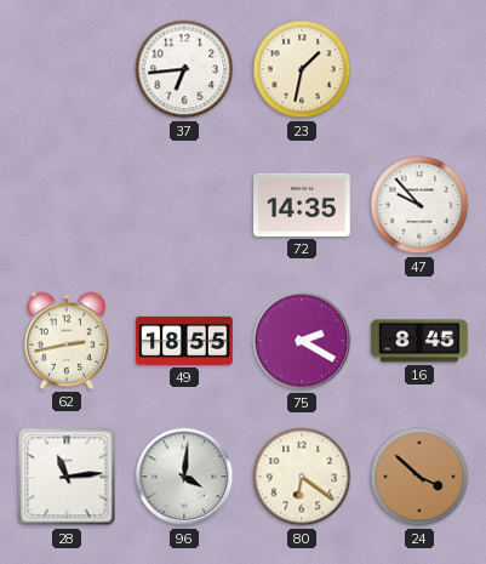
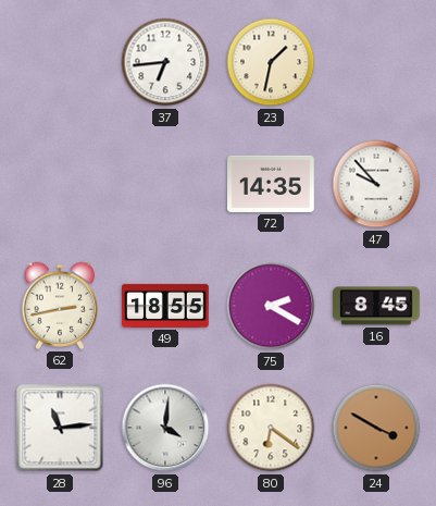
24: 3:52 -> 3:50
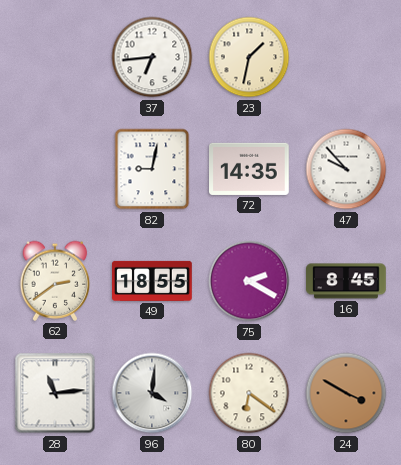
82: none -> 9:02
62: 2:43 -> 2:39
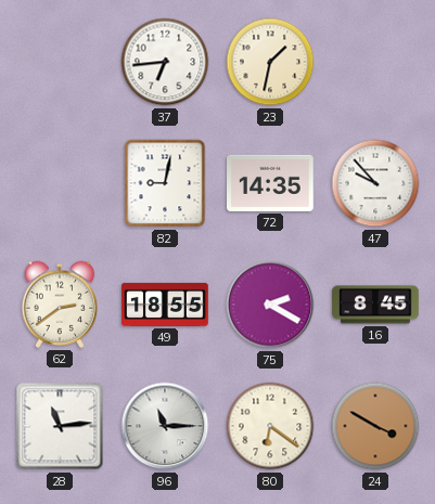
96: 4:01 -> 11:15
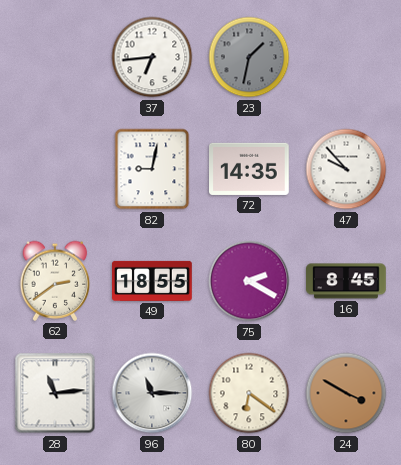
23 dial: cream -> grey
